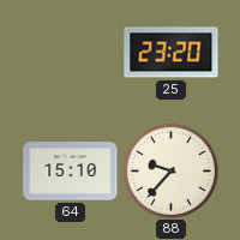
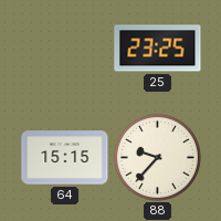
25: 23:20 -> 23:25
64: 15:10 -> 15:15
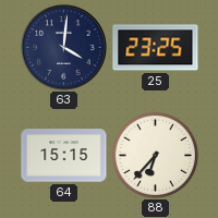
63: none -> 4:01
88: 9:37 -> 6:37
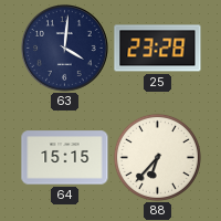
25: 23:25 -> 23:28
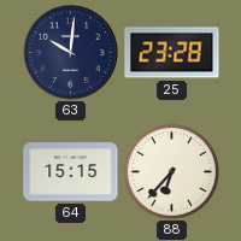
63: 4:01 -> 10:01
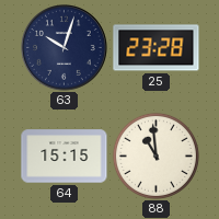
63: 10:01 -> 10:03
88: 6:37 -> 10:59
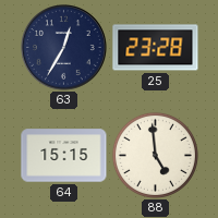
63: 10:03 -> 12:35
88: 10:59 -> 4:59
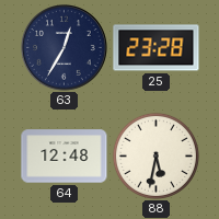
64: 15:15 -> 12:48
88: 4:59 -> 5:32
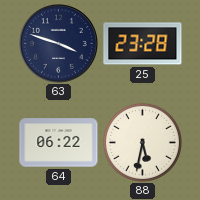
63: 12:35 -> 3:48
64: 12:48 -> 06:22
